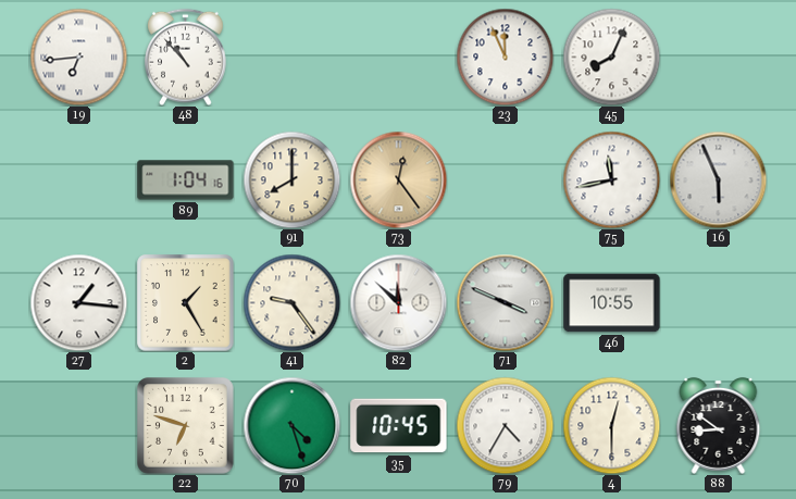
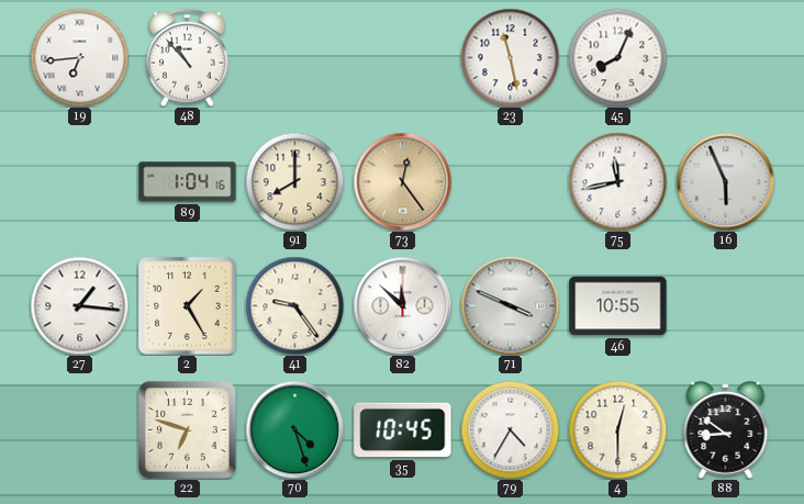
23: 11:56 -> 11:28
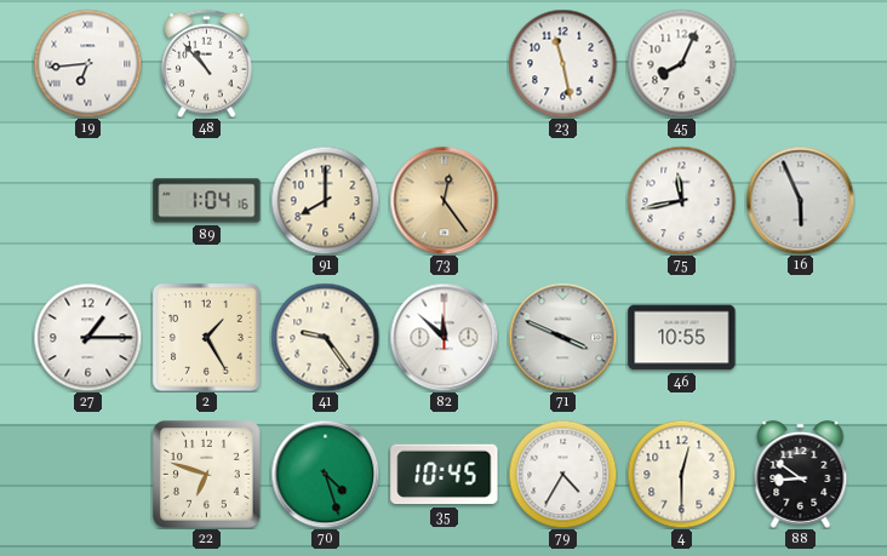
27: 1:16 -> 1:15
